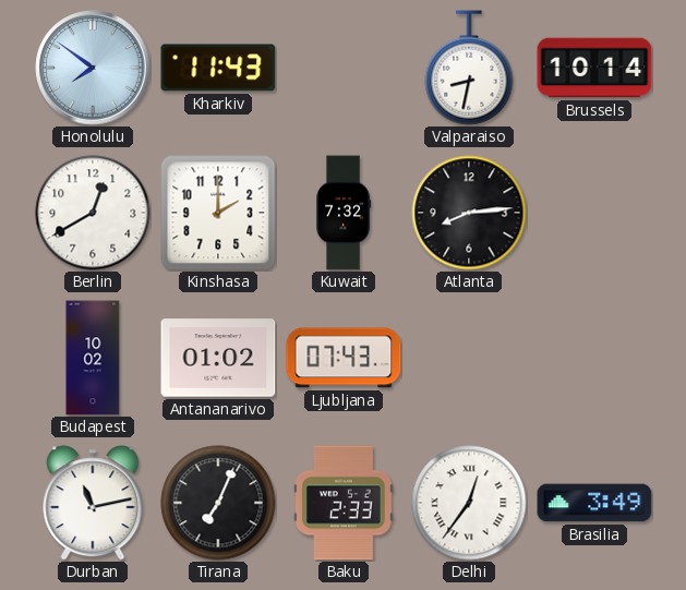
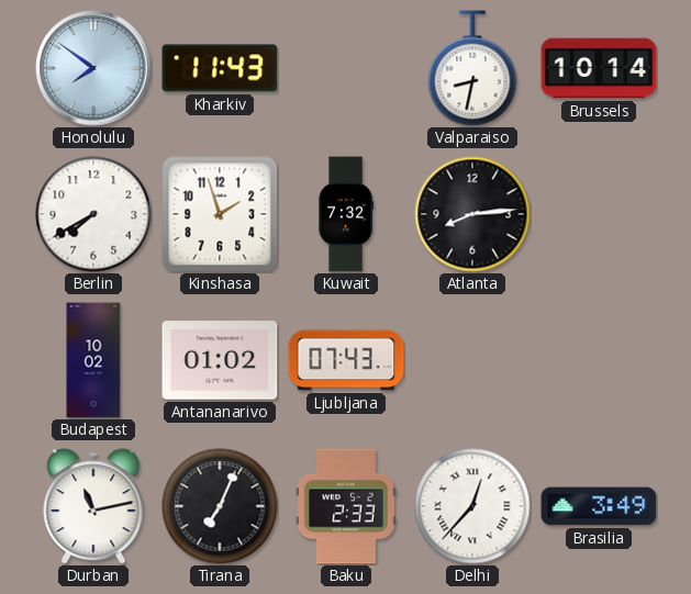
Berlin: 12:40 -> 7:40
Kinshasa: 2:00 -> 1:57
Delhi: 12:36 -> 12:37
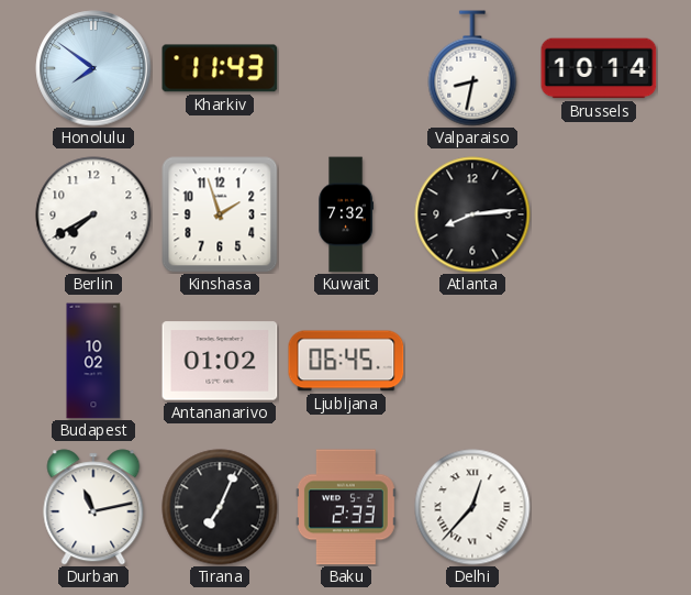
Ljubljana: 07:43 -> 06:45
Brasilia: 3:49 -> none
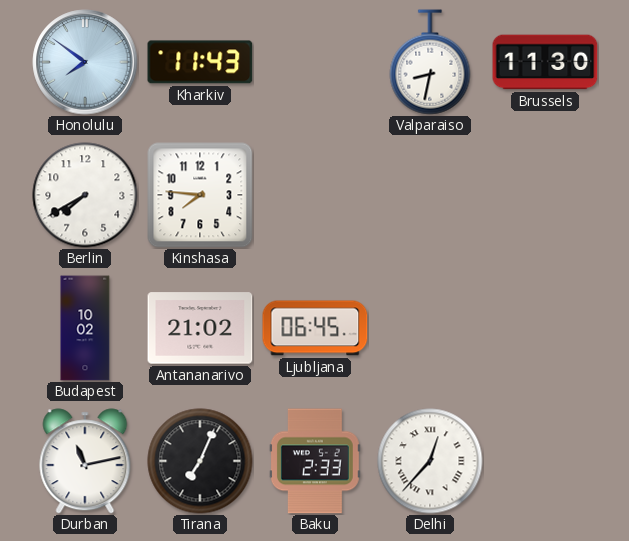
Brussels: 10:14 -> 11:30
Kinshasa: 1:57 -> 7:46
Kuwait: 7:32 -> none
Atlanta: 8:14 -> none
Antananarivo: 01:02 -> 21:02
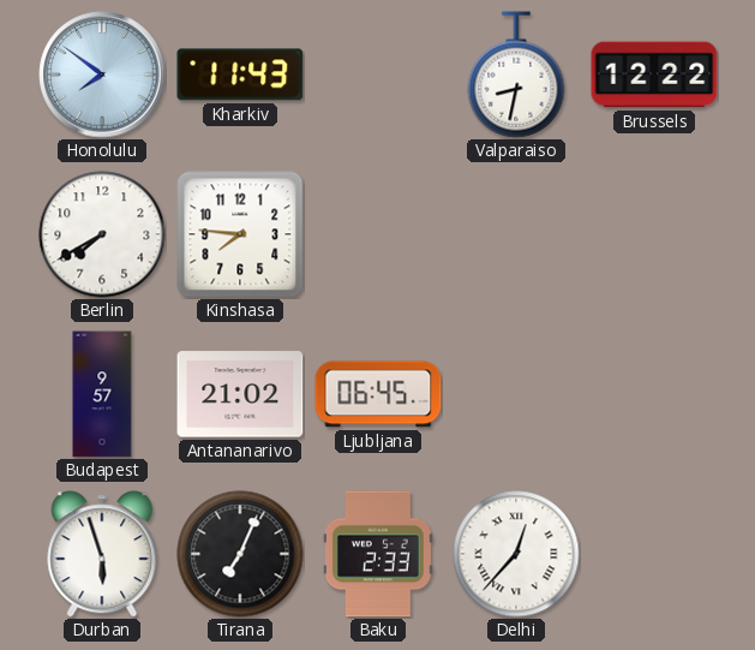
Brussels: 11:30 -> 12:22
Budapest: 10:02 -> 9:57
Durban: 11:13 -> 5:57
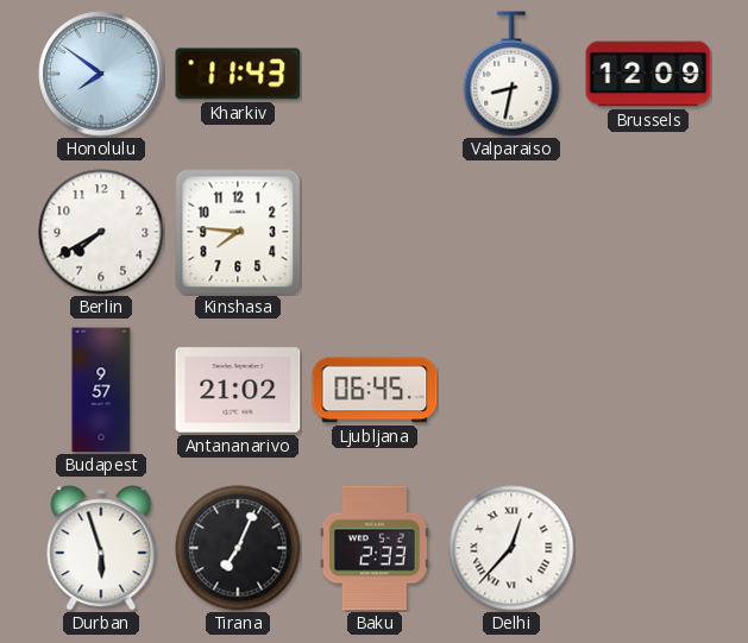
Brussels: 12:22 -> 12:09
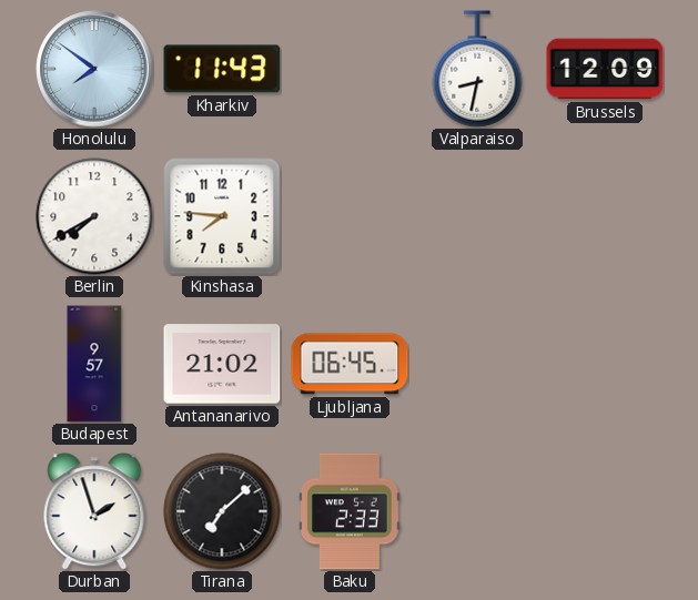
Durban: 5:57 -> 1:57
Tirana: 7:04 -> 7:08
Delhi: 12:37 -> none
